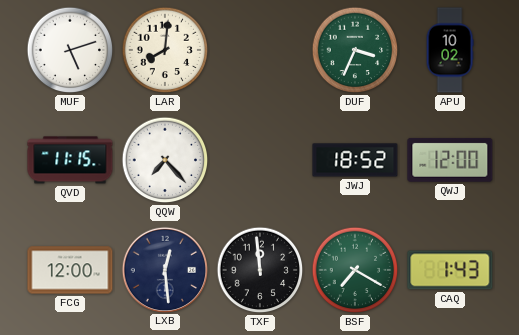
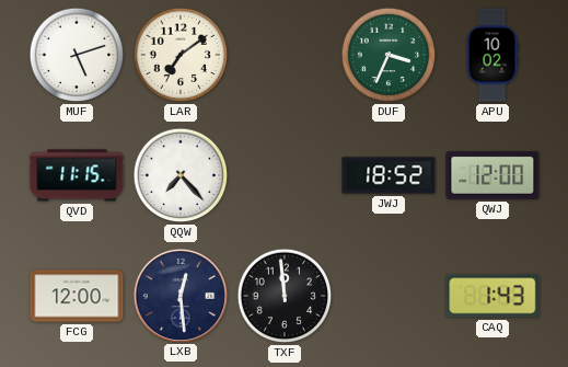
LAR: 8:01 -> 7:09
BSF: 7:20 -> none
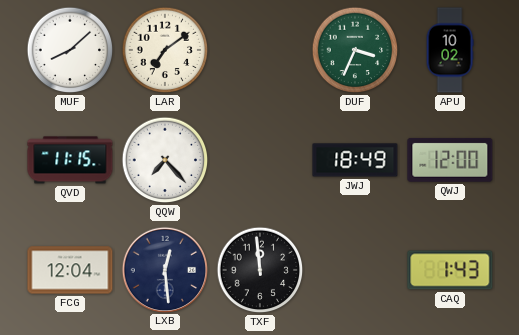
MUF: 5:12 -> 8:08
JWJ: 18:52 -> 18:49
FCG: 12:00 -> 12:04
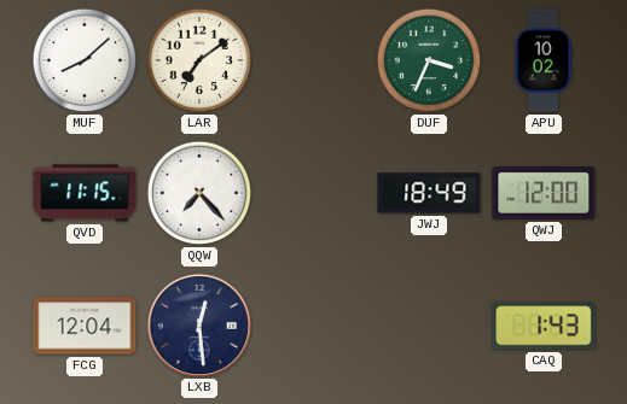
TXF: 11:59 -> none
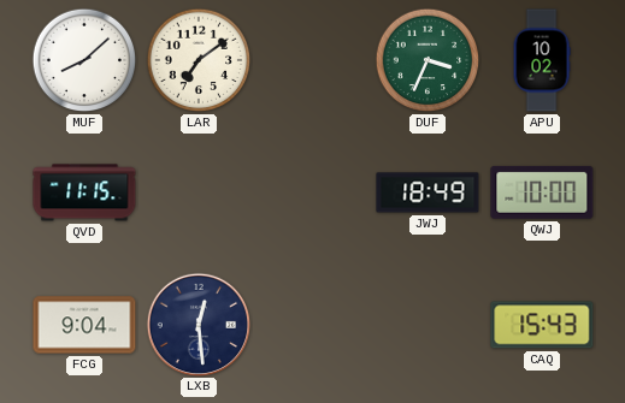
QQW: 7:23 -> none
QWJ: 12:00 -> 10:00
FCG: 12:04 -> 9:04
CAQ: 1:43 -> 15:43
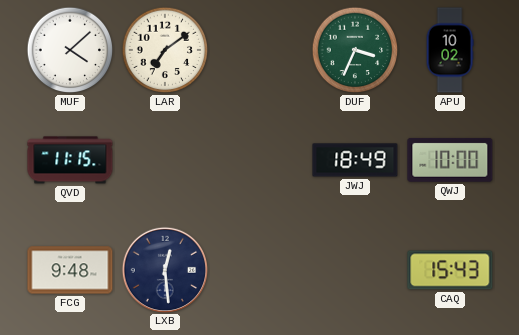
MUF: 8:08 -> 4:08
FCG: 9:04 -> 9:48
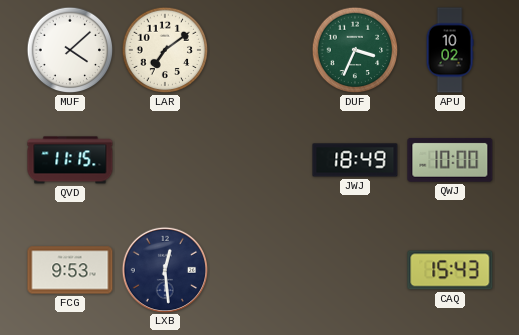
FCG: 9:48 -> 9:53
